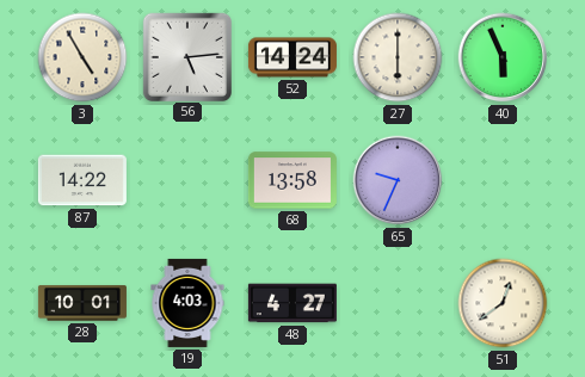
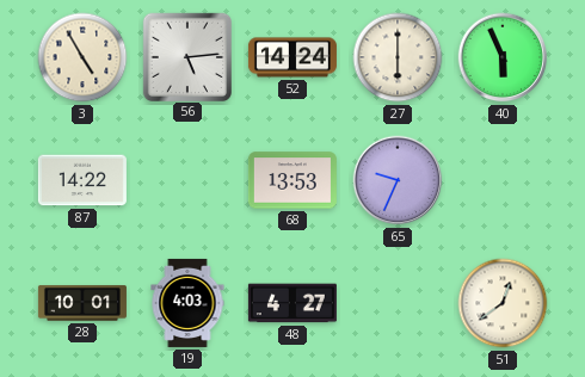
68: 13:58 -> 13:53
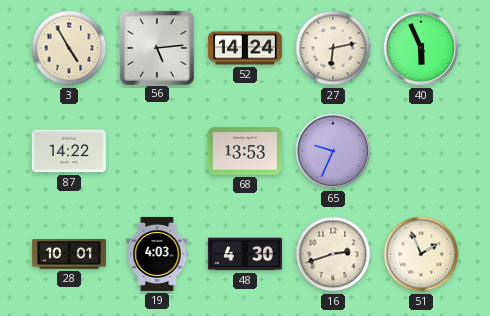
27: 6:00 -> 6:13
48: 4:27 -> 4:30
16: none -> 2:42
51: 12:39 -> 1:56
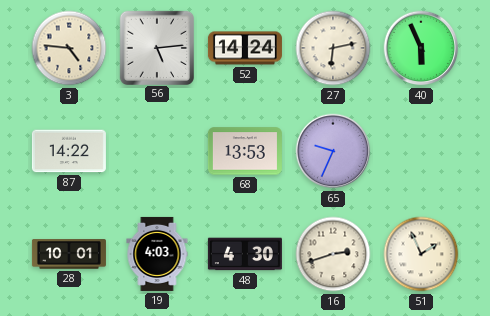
3: 4:55 -> 4:46
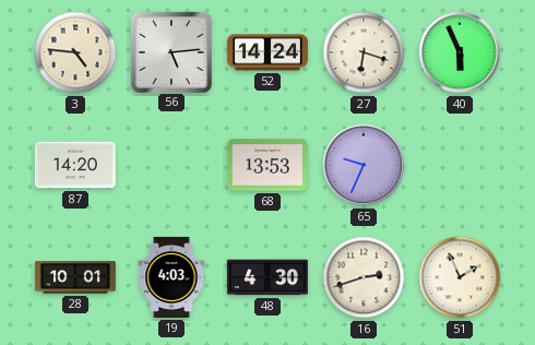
27: 6:13 -> 6:18
87: 14:22 -> 14:20
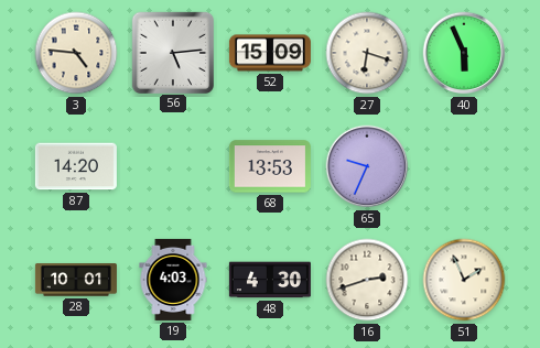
52: 14:24 -> 15:09
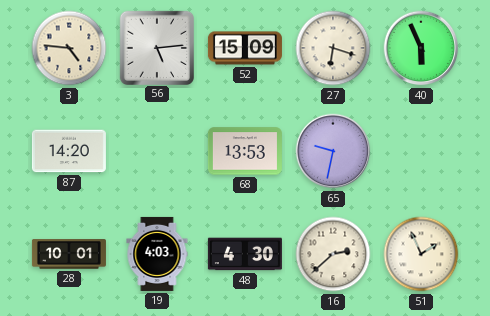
65: 9:34 -> 9:32
16: 2:42 -> 2:38
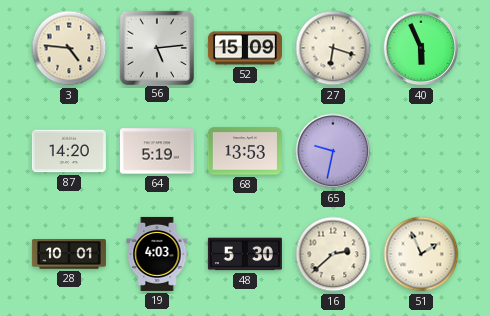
64: none -> 5:19
48: 4:30 -> 5:30
